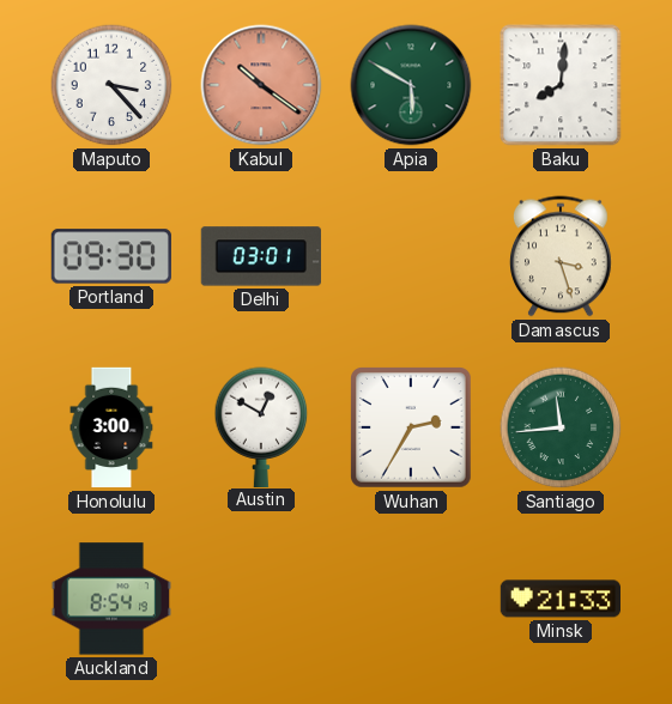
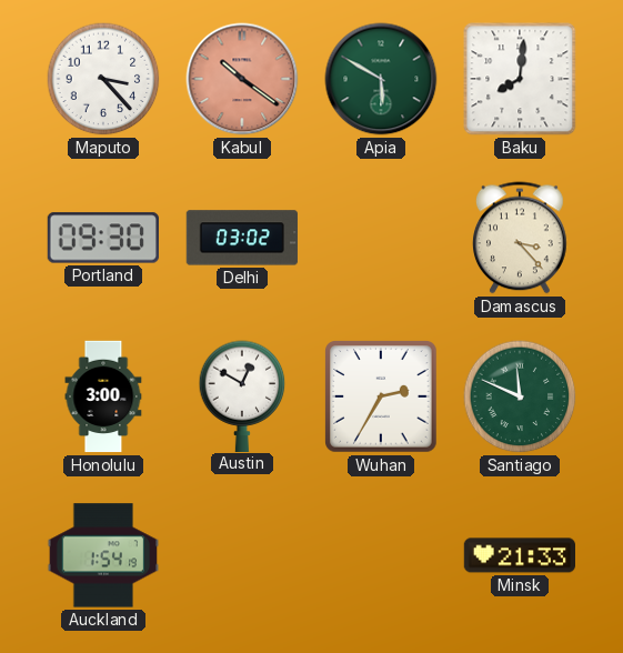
Delhi: 03:01 -> 03:02
Damascus: 3:27 -> 3:23
Santiago: 11:44 -> 11:49
Auckland: 8:54 -> 1:54
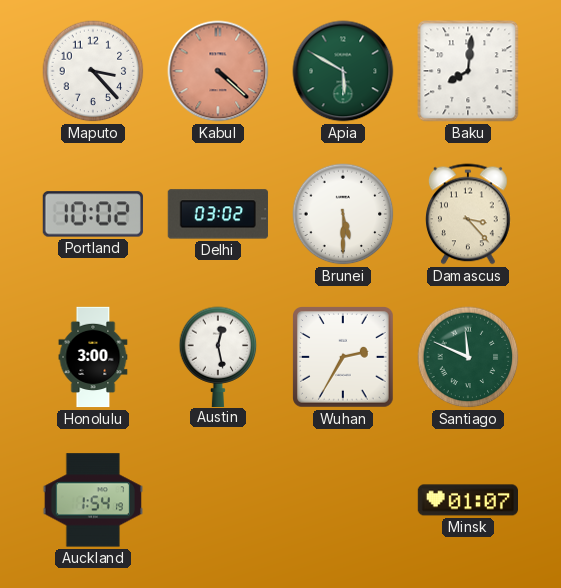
Kabul: 10:21 -> 4:22
Portland: 09:30 -> 10:02
Brunei: none -> 5:30
Austin: 12:50 -> 12:28
Minsk: 21:33 -> 01:07
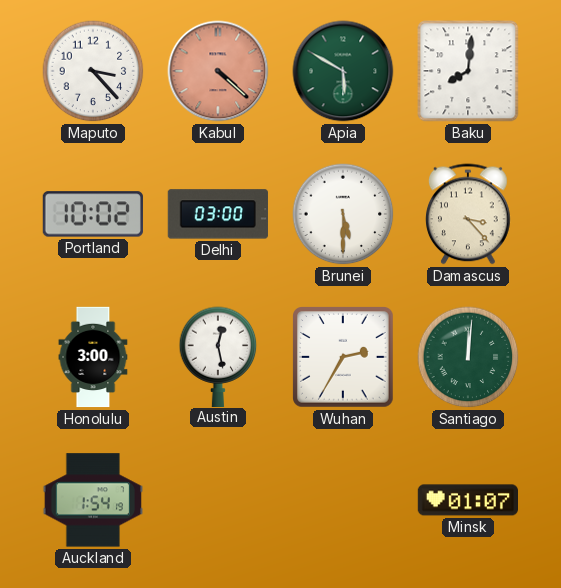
Delhi: 03:02 -> 03:00
Santiago: 11:49 -> 12:01
